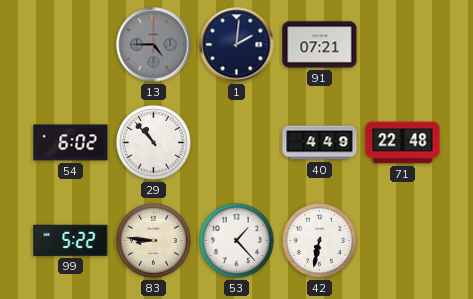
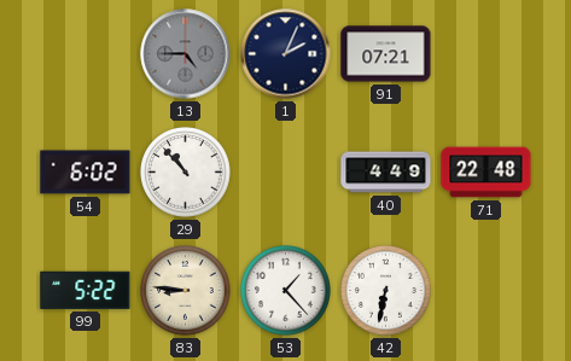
1: 2:01 -> 2:04
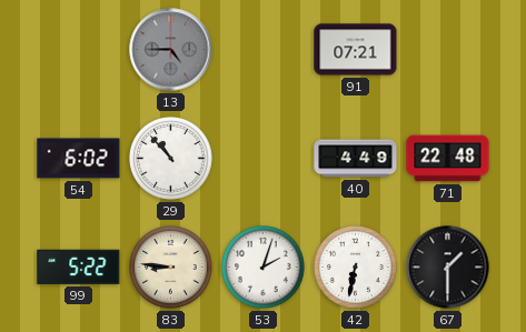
1: 2:04 -> none
53: 1:23 -> 2:03
67: none -> 1:30
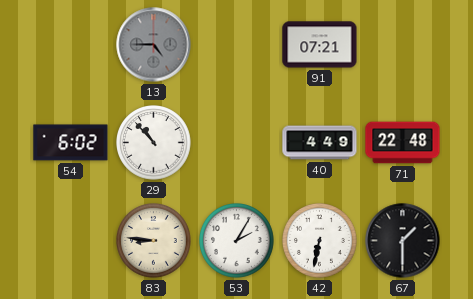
99: 5:22 -> none
53: 2:03 -> 2:05
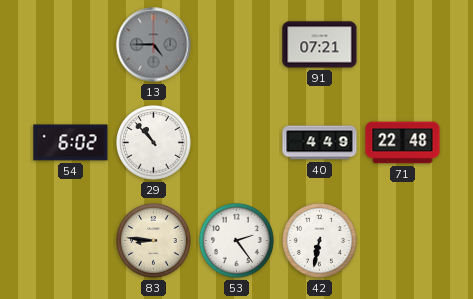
53: 2:05 -> 2:24
67: 1:30 -> none
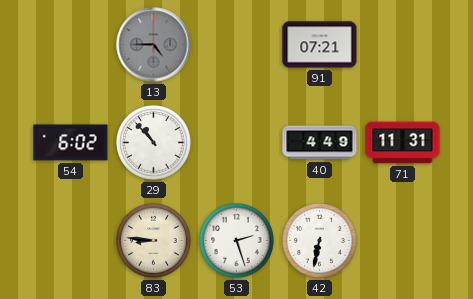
71: 22:48 -> 11:31
53: 2:24 -> 2:27
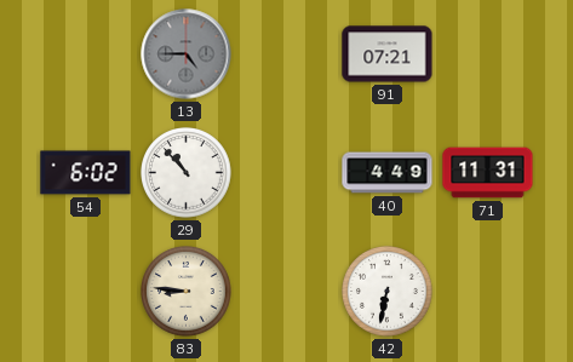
53: 2:27 -> none
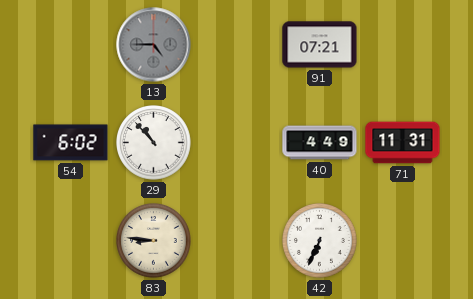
42: 6:32 -> 6:34
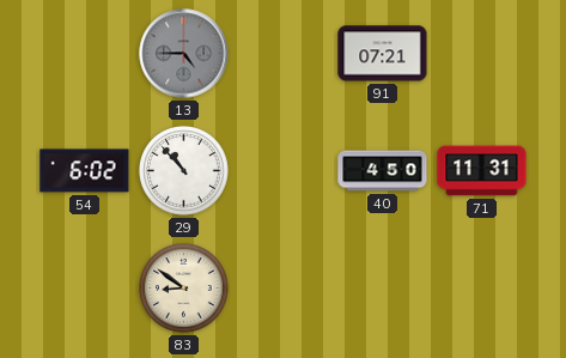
40: 4:49 -> 4:50
83: 8:46 -> 8:51
42: 6:34 -> none
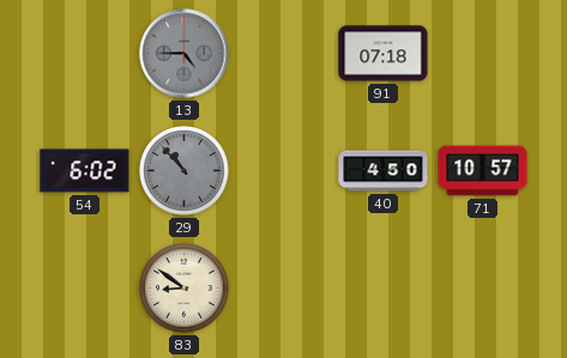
91: 07:21 -> 07:18
29 dial: white -> grey
71: 11:31 -> 10:57
